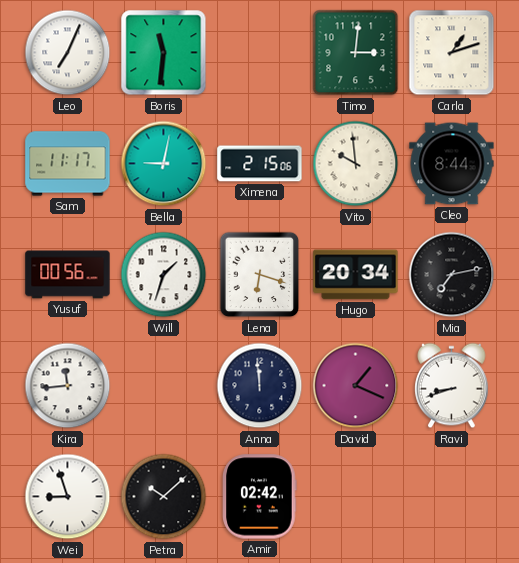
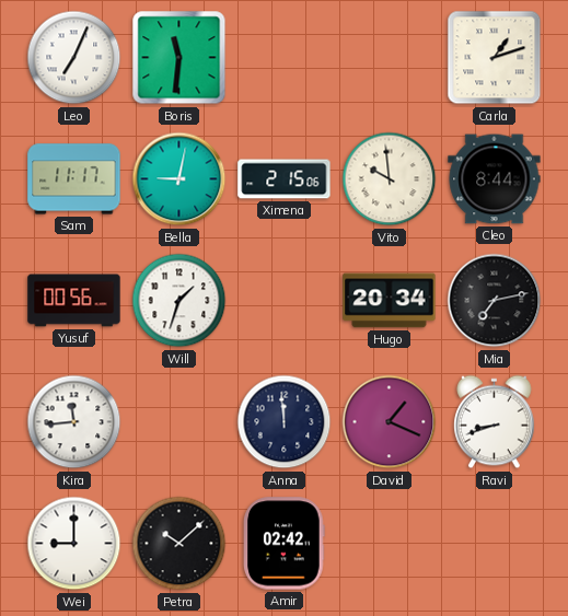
Timo: 3:01 -> none
Lena: 6:18 -> none
Wei: 8:57 -> 9:00
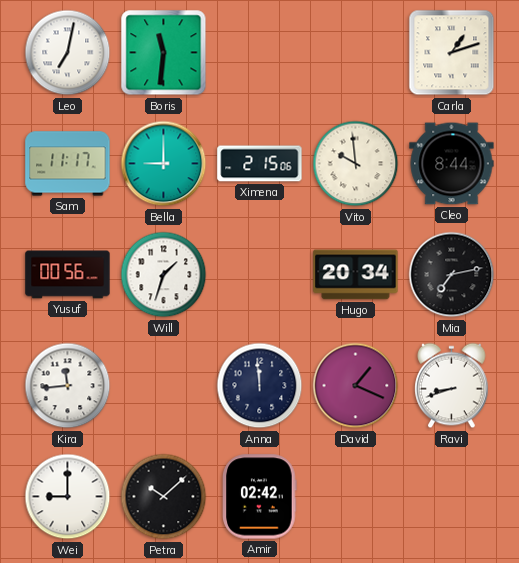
Leo: 7:04 -> 7:02
Bella: 9:02 -> 9:00
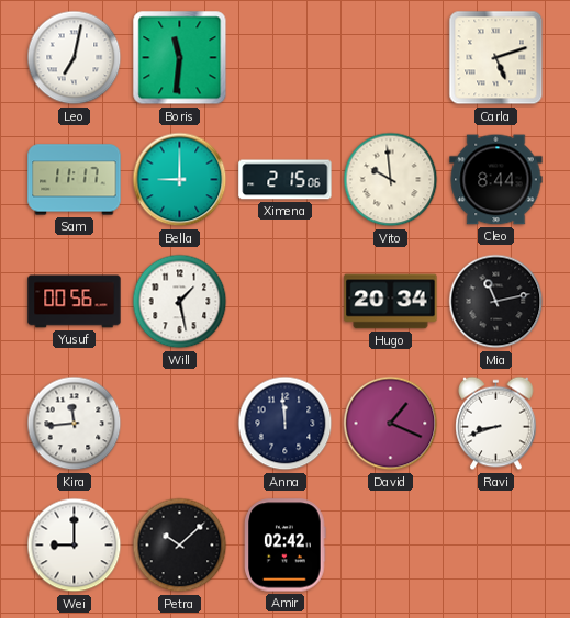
Carla: 1:12 -> 5:12
Will: 1:33 -> 1:28
Mia: 7:13 -> 11:13
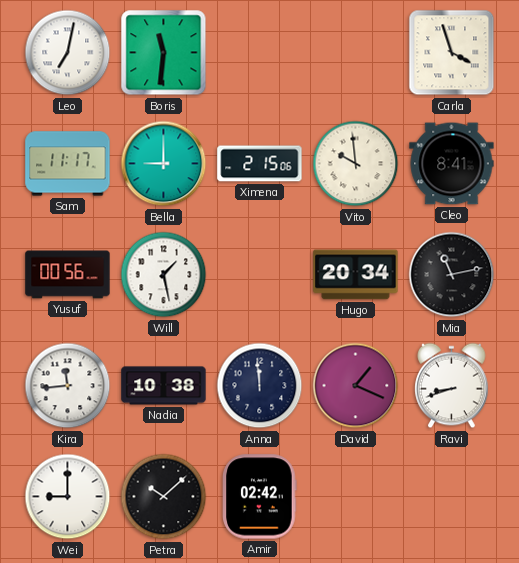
Carla: 5:12 -> 3:57
Cleo: 8:44 -> 8:41
Nadia: none -> 10:38
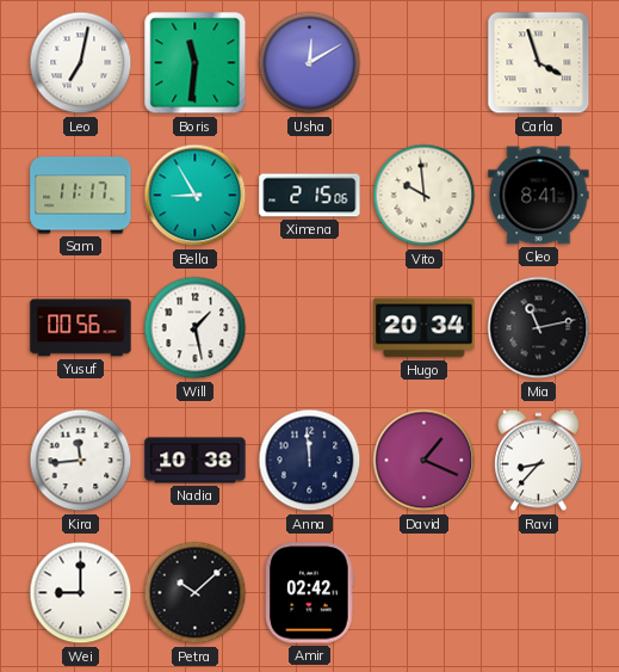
Usha: none -> 12:10
Bella: 9:00 -> 8:55
Ravi: 8:42 -> 8:37
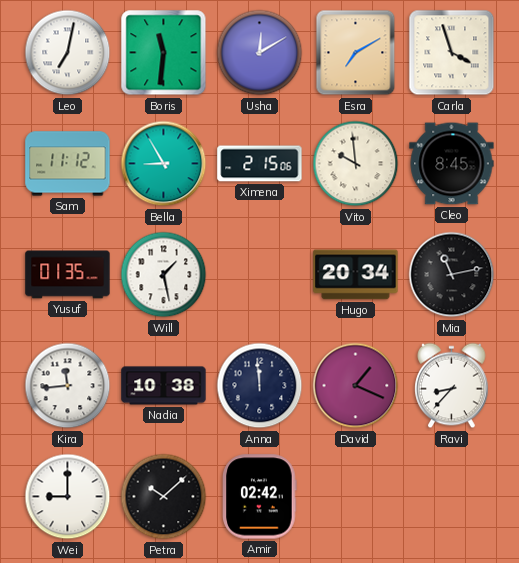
Esra: none -> 7:10
Sam: 11:17 -> 11:12
Cleo: 8:41 -> 8:45
Yusuf: 00:56 -> 01:35
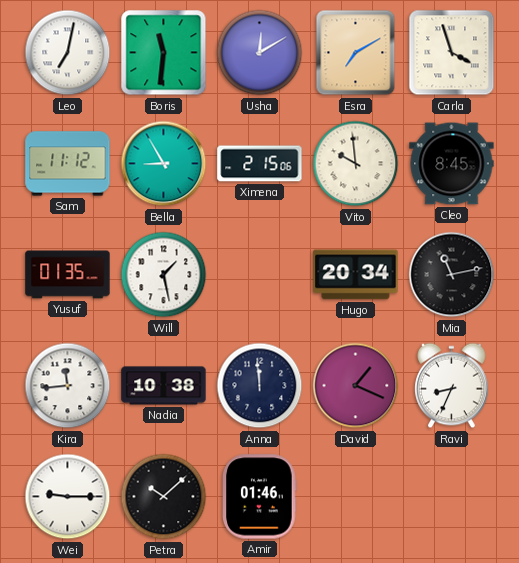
Ravi: 8:37 -> 8:34
Wei: 9:00 -> 9:15
Amir: 02:42 -> 01:46
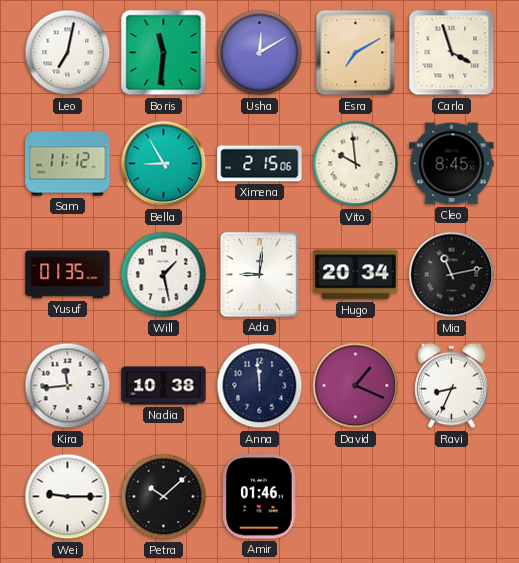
Ada: none -> 9:01
